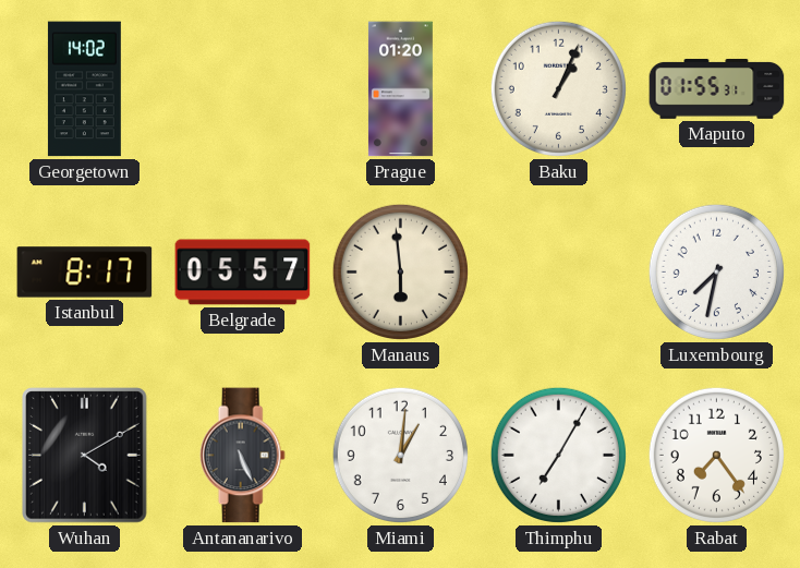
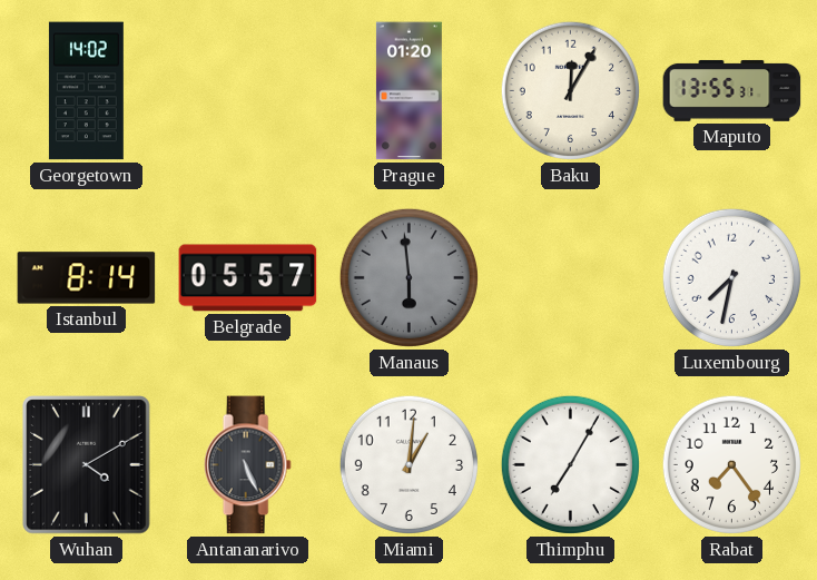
Baku: 1:04 -> 12:05
Maputo: 01:55 -> 13:55
Istanbul: 8:17 -> 8:14
Manaus dial: cream -> grey
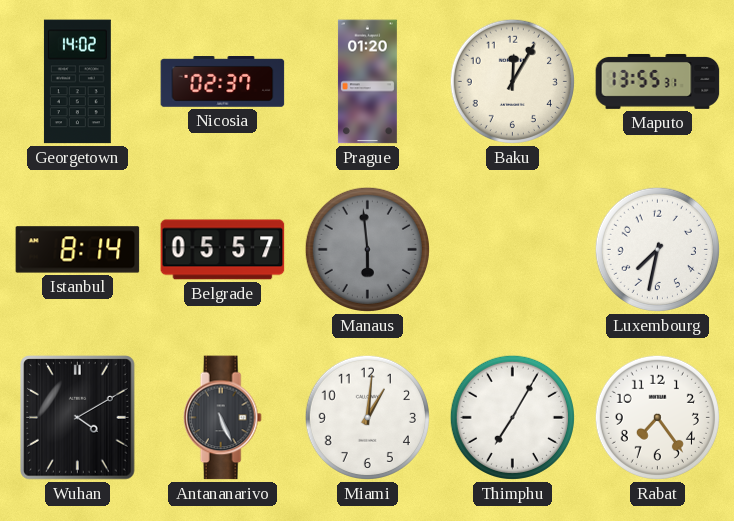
Nicosia: none -> 02:37
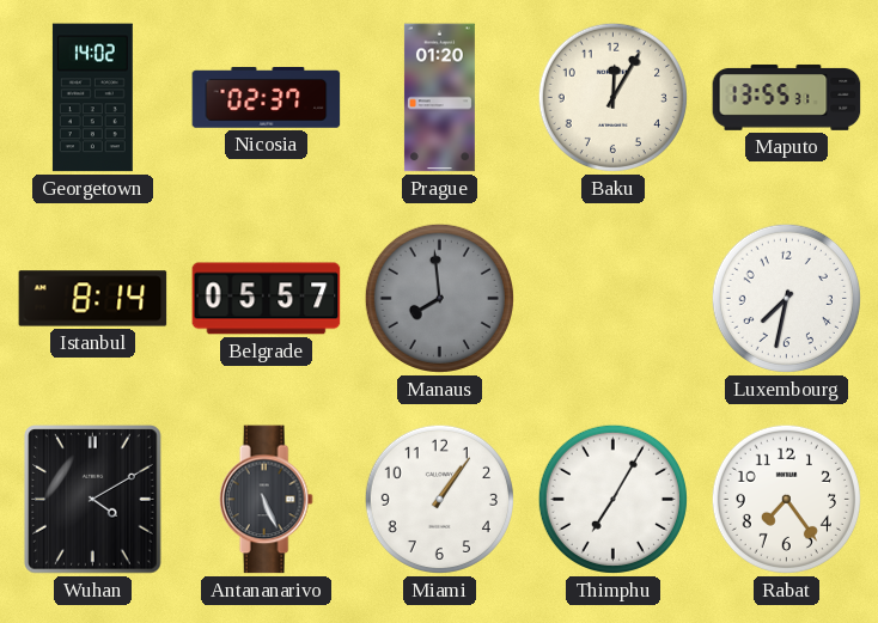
Manaus: 5:59 -> 7:59
Miami: 1:01 -> 1:06
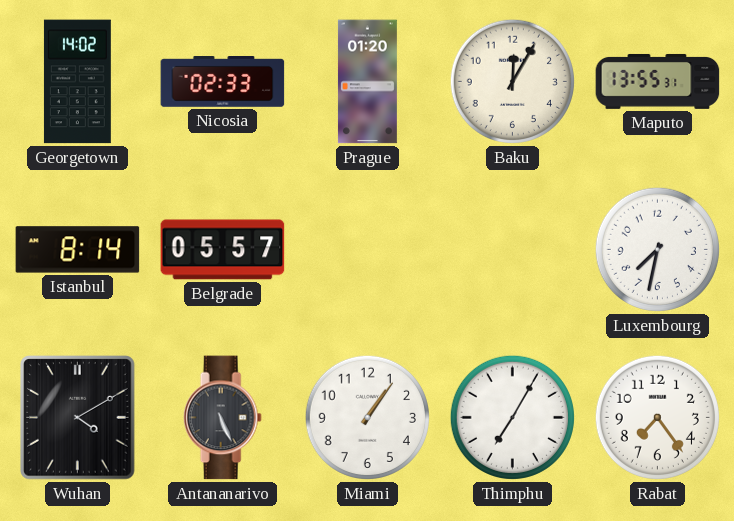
Nicosia: 02:37 -> 02:33
Manaus: 7:59 -> none
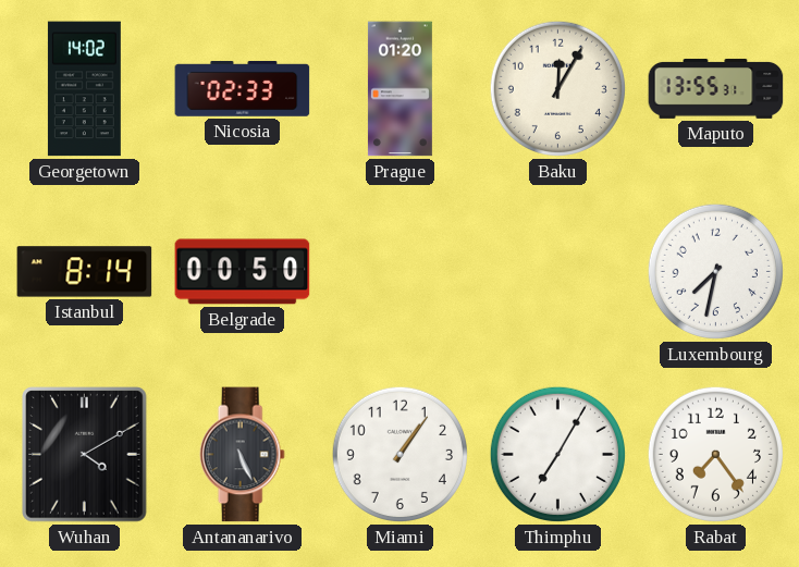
Belgrade: 05:57 -> 00:50
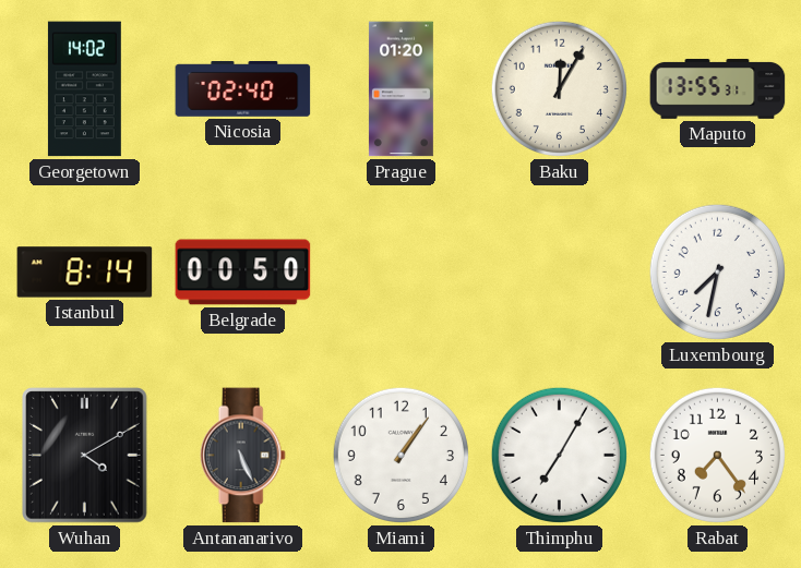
Nicosia: 02:33 -> 02:40
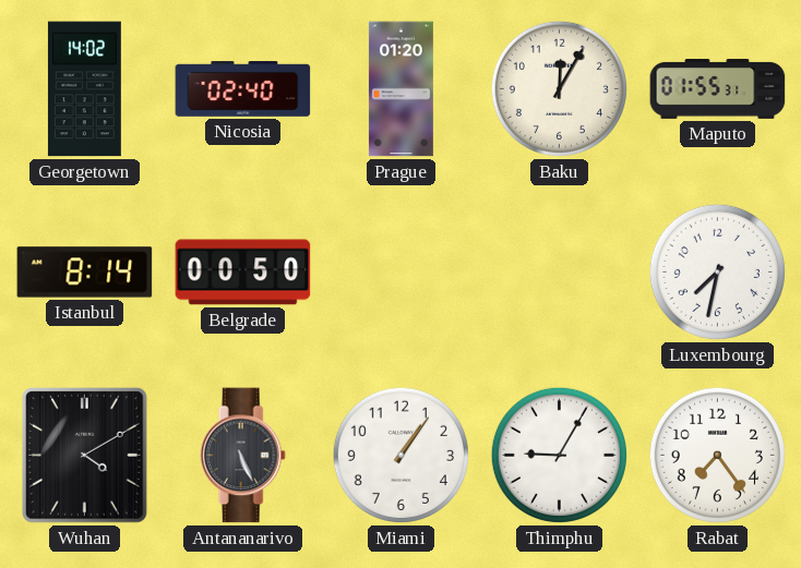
Maputo: 13:55 -> 01:55
Thimphu: 7:05 -> 9:05
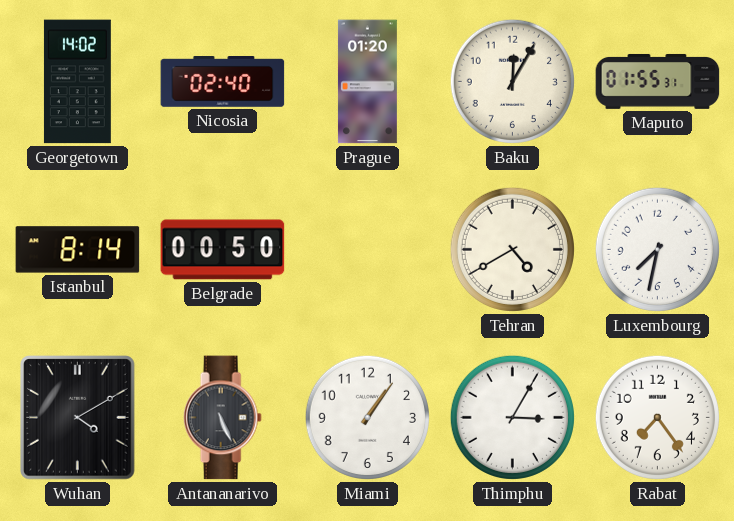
Tehran: none -> 4:40
Thimphu: 9:05 -> 3:05
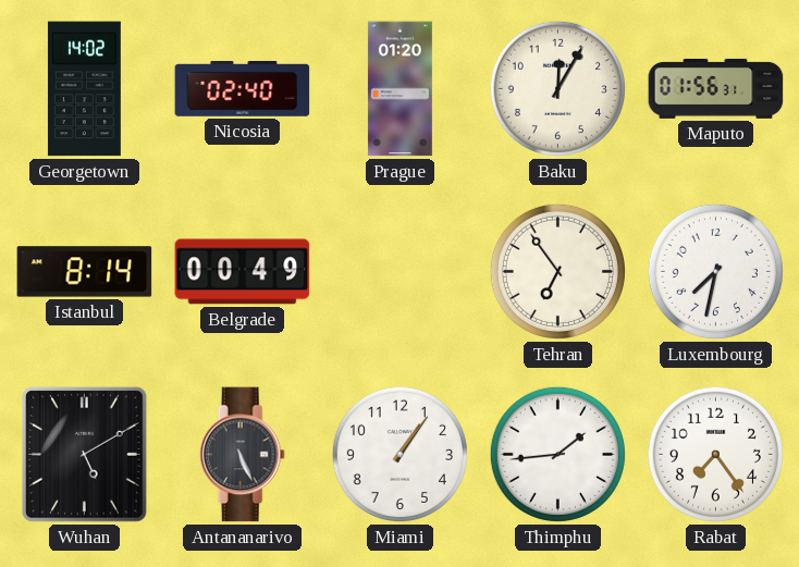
Maputo: 01:55 -> 01:56
Belgrade: 00:50 -> 00:49
Tehran: 4:40 -> 6:54
Wuhan: 4:10 -> 5:10
Thimphu: 3:05 -> 1:44
